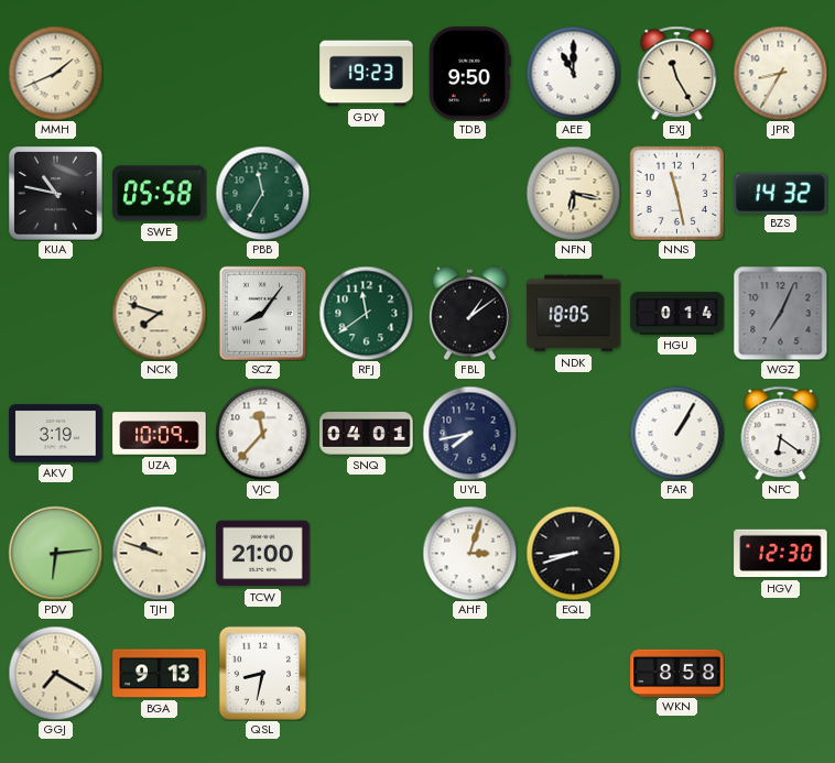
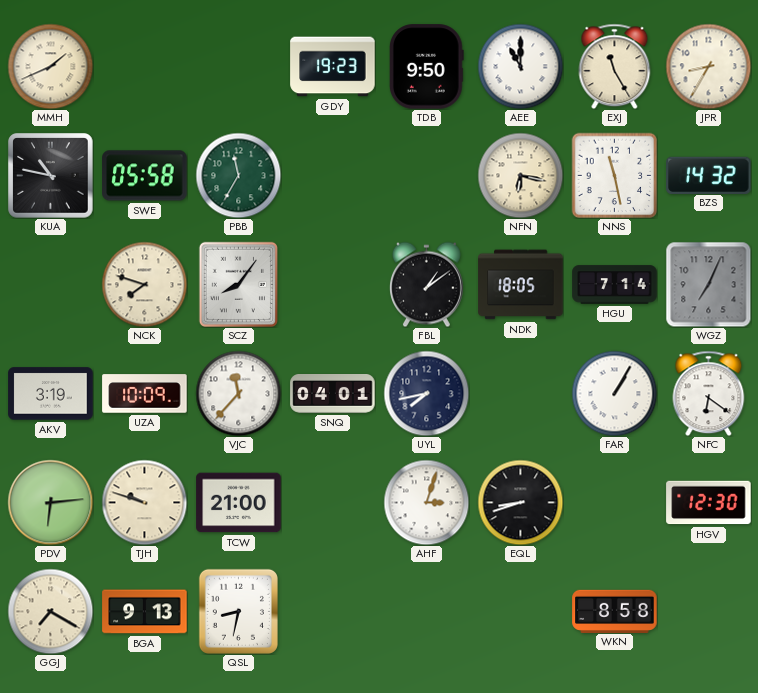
RFJ: 11:39 -> none
HGU: 0:14 -> 7:14
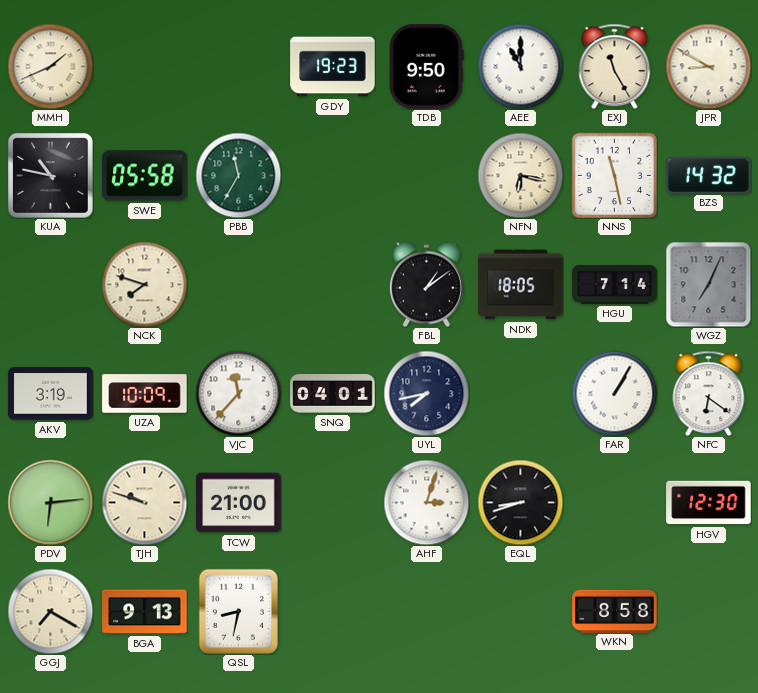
JPR: 8:35 -> 8:50
SCZ: 8:06 -> none
